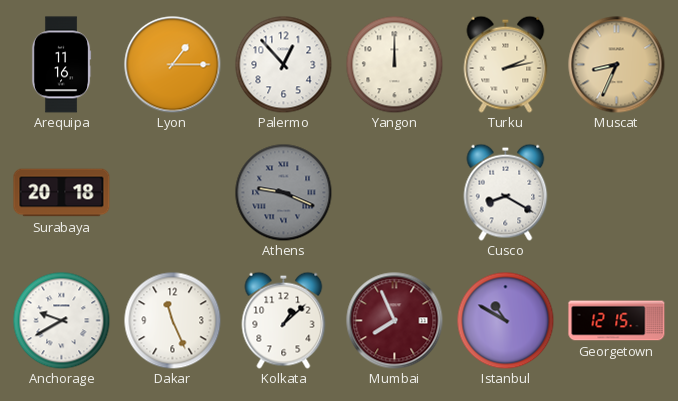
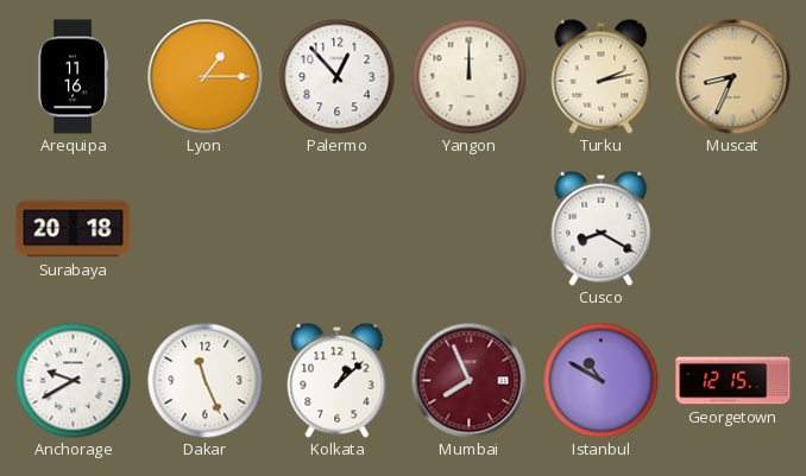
Athens: 9:19 -> none
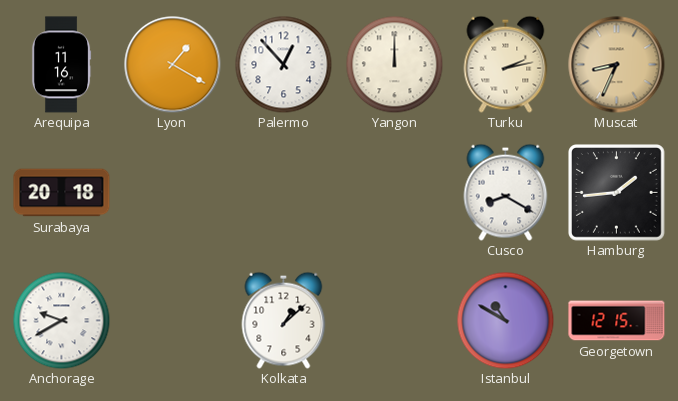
Lyon: 1:15 -> 1:20
Hamburg: none -> 1:44
Dakar: 11:26 -> none
Mumbai: 7:56 -> none
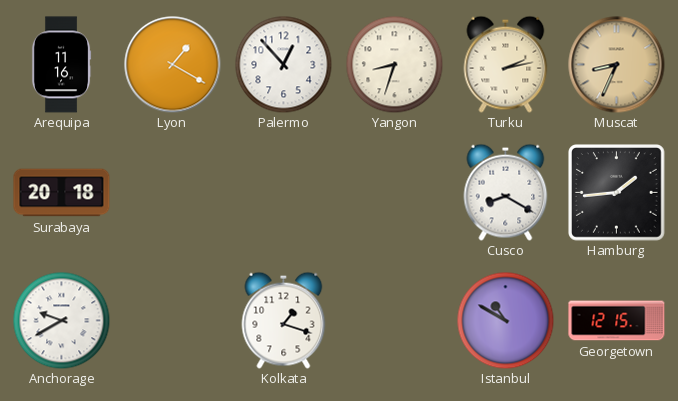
Yangon: 12:00 -> 8:33
Kolkata: 1:08 -> 1:18
